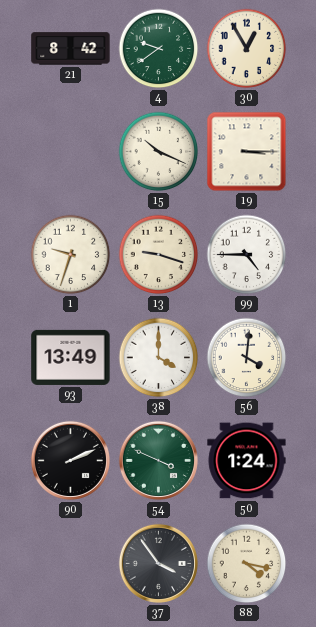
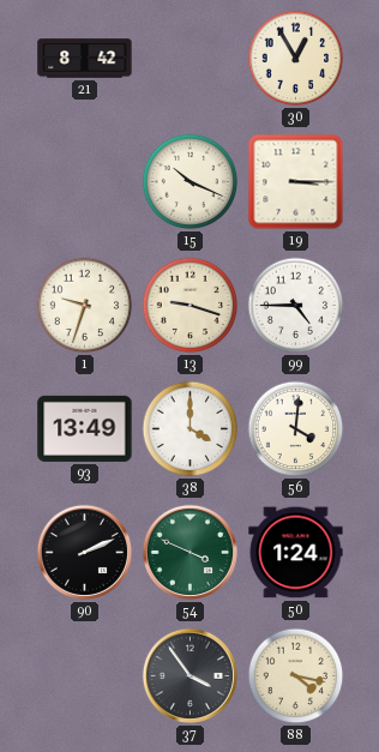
4: 9:39 -> none
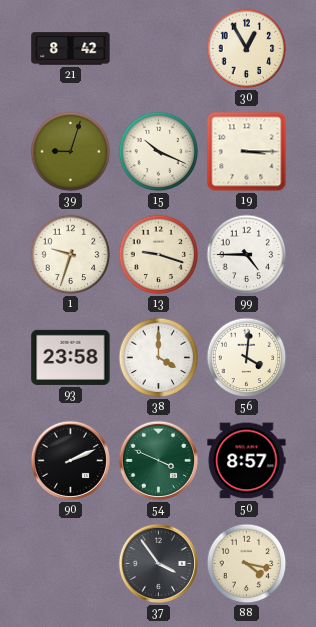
39: none -> 9:03
93: 13:49 -> 23:58
50: 1:24 -> 8:57
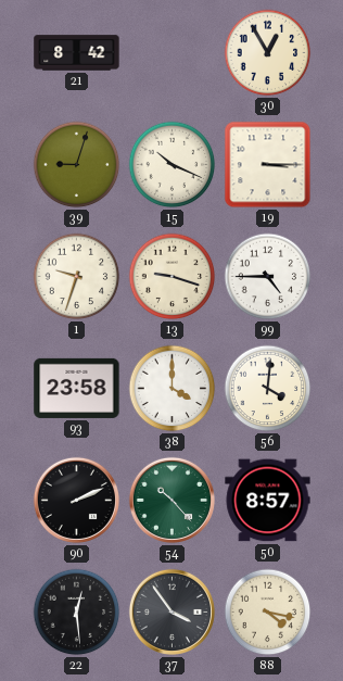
54: 3:49 -> 10:23
22: none -> 12:29
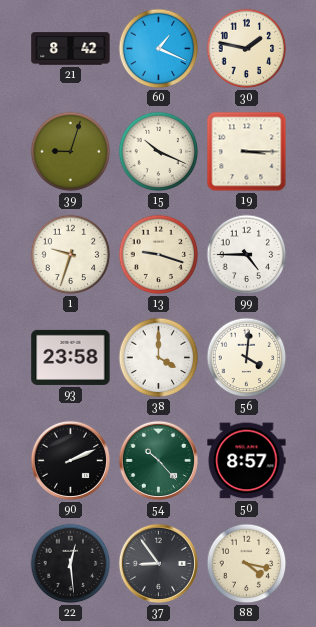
60: none -> 1:19
30: 12:55 -> 1:47
37: 3:54 -> 8:54
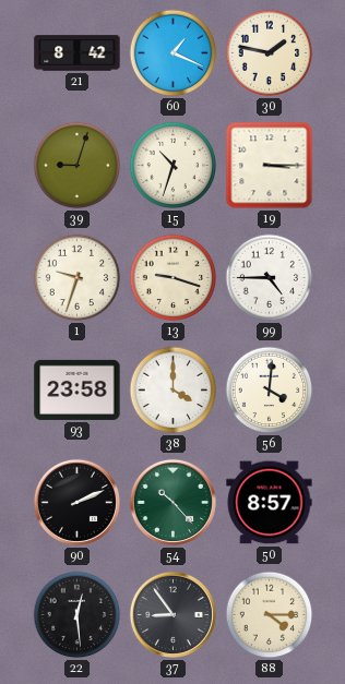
15: 10:19 -> 10:33
88: 4:17 -> 4:15
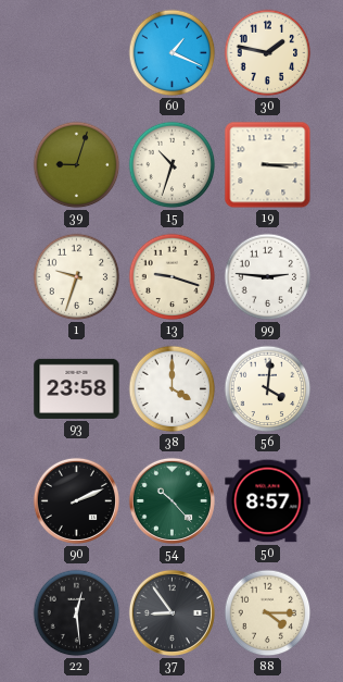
21: 8:42 -> none
99: 4:45 -> 2:46
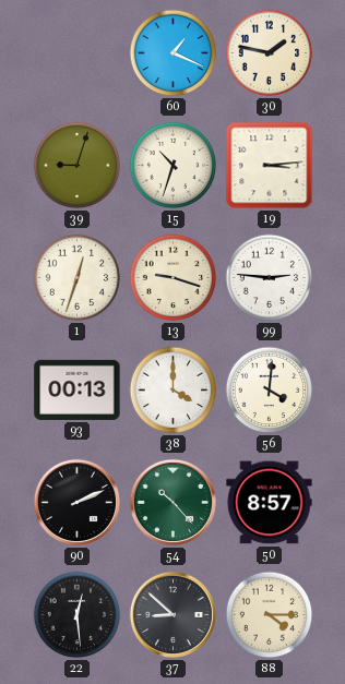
19: 3:15 -> 3:14
1: 9:33 -> 12:33
93: 23:58 -> 00:13
37: 8:54 -> 8:52
